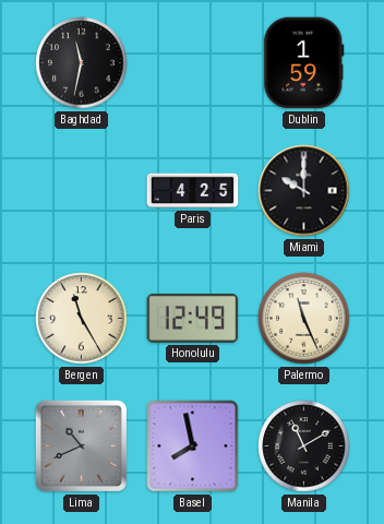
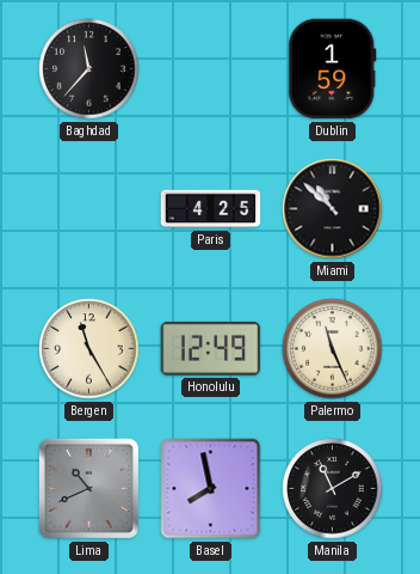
Baghdad: 11:32 -> 11:37
Miami: 10:00 -> 10:52
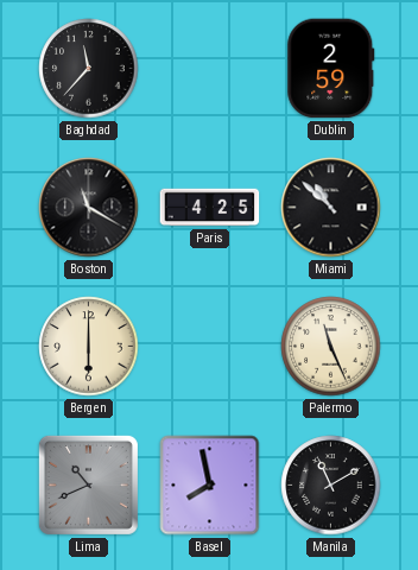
Dublin: 1:59 -> 2:59
Boston: none -> 11:20
Bergen: 11:25 -> 6:00
Honolulu: 12:49 -> none
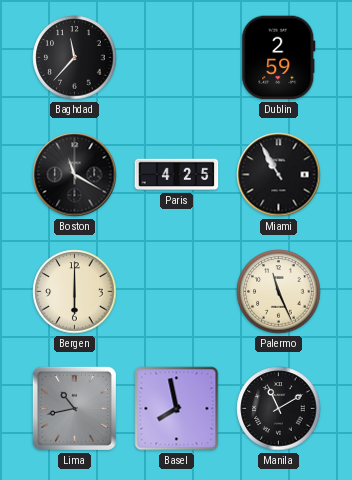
Miami: 10:52 -> 10:55
Lima: 10:41 -> 10:43
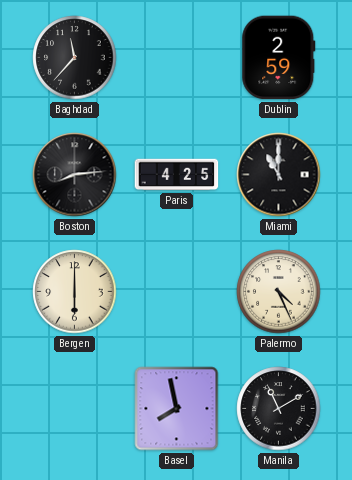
Boston: 11:20 -> 8:14
Miami: 10:55 -> 11:00
Palermo: 11:26 -> 4:26
Lima: 10:43 -> none
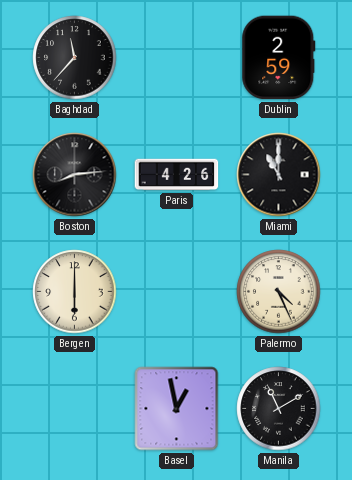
Paris: 4:25 -> 4:26
Basel: 7:58 -> 12:58
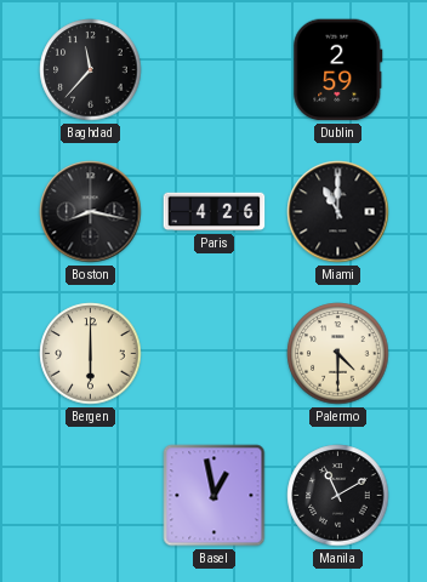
Boston: 8:14 -> 8:17
Palermo: 4:26 -> 4:30
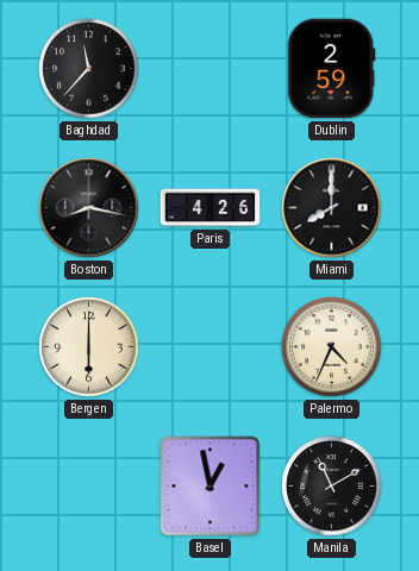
Miami: 11:00 -> 8:00
Palermo: 4:30 -> 4:34
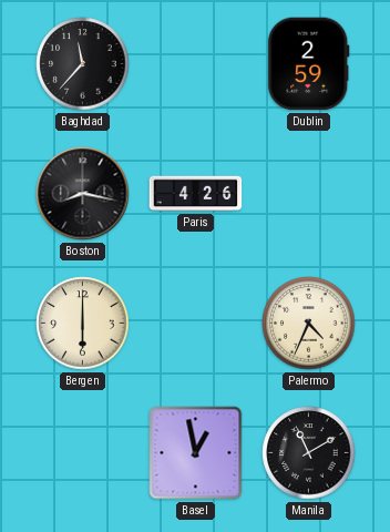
Miami: 8:00 -> none
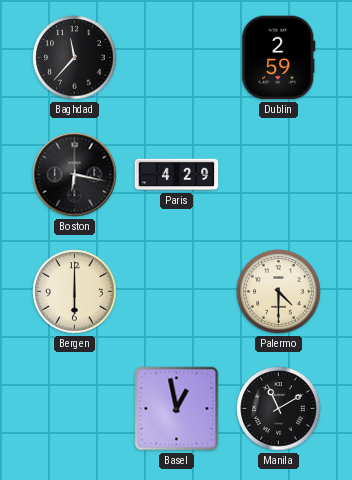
Boston: 8:17 -> 6:17
Paris: 4:26 -> 4:29
Palermo: 4:34 -> 4:30
